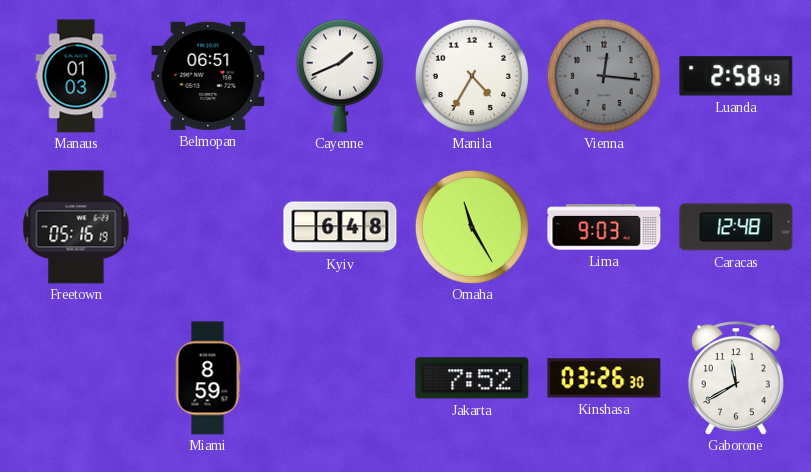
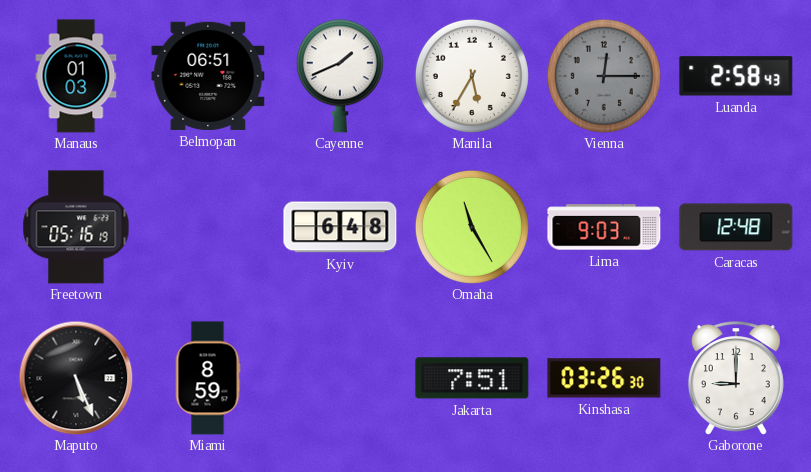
Manila: 4:35 -> 5:35
Vienna: 12:16 -> 12:15
Maputo: none -> 5:26
Jakarta: 7:52 -> 7:51
Gaborone: 11:40 -> 9:00
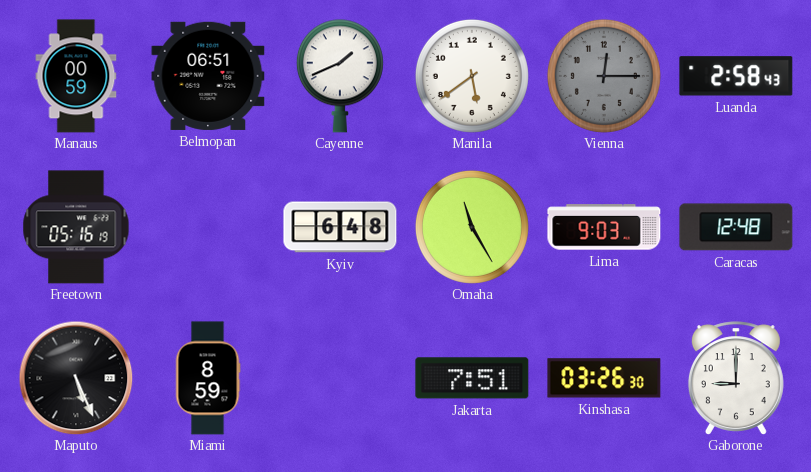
Manaus: 01:03 -> 00:59
Manila: 5:35 -> 5:39
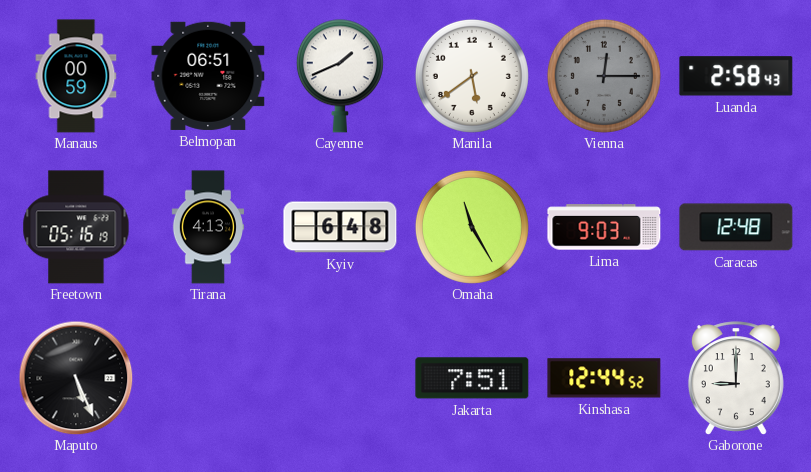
Tirana: none -> 4:13
Miami: 8:59 -> none
Kinshasa: 03:26 -> 12:44
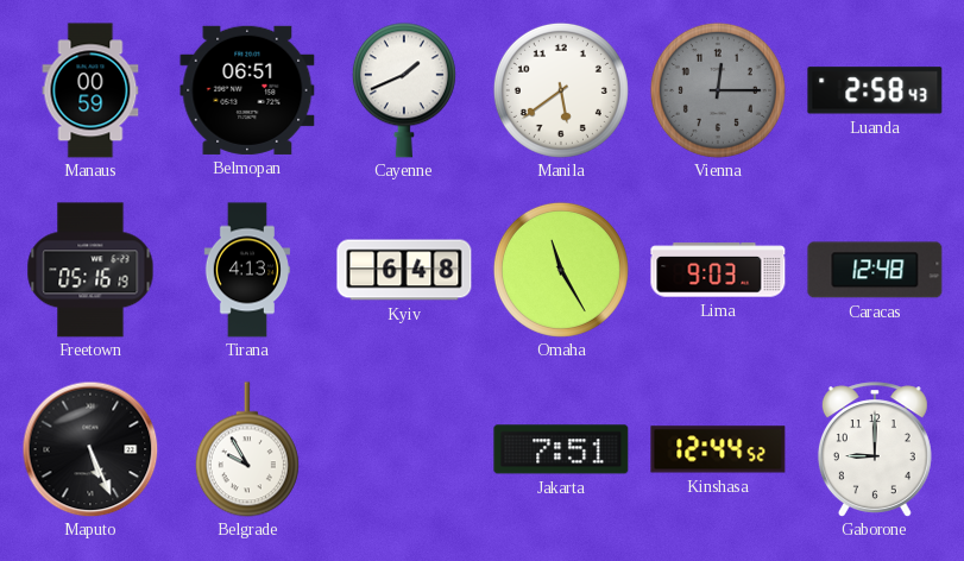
Belgrade: none -> 9:55
